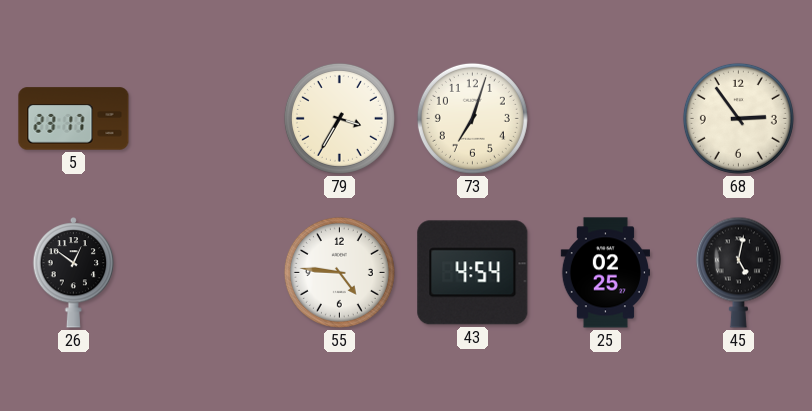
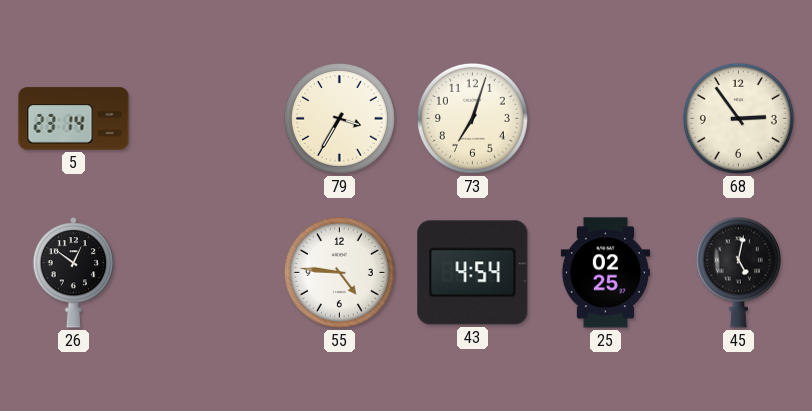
5: 23:17 -> 23:14
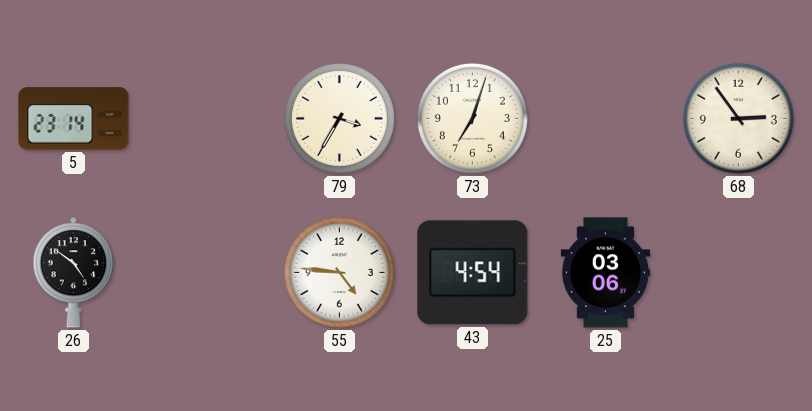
26: 12:51 -> 4:51
25: 02:25 -> 03:06
45: 5:02 -> none
